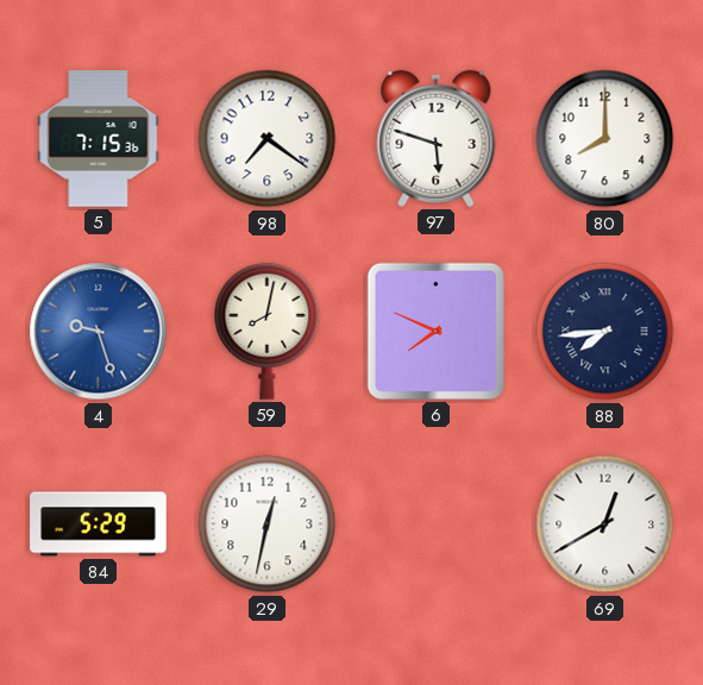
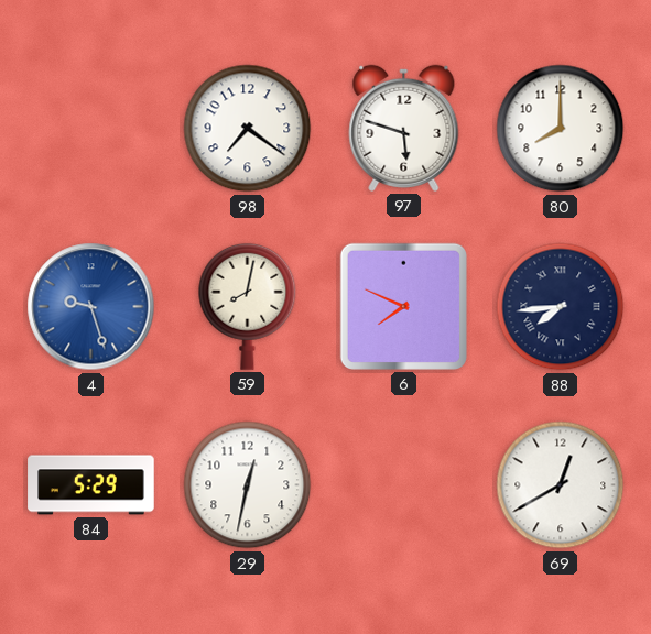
5: 7:15 -> none
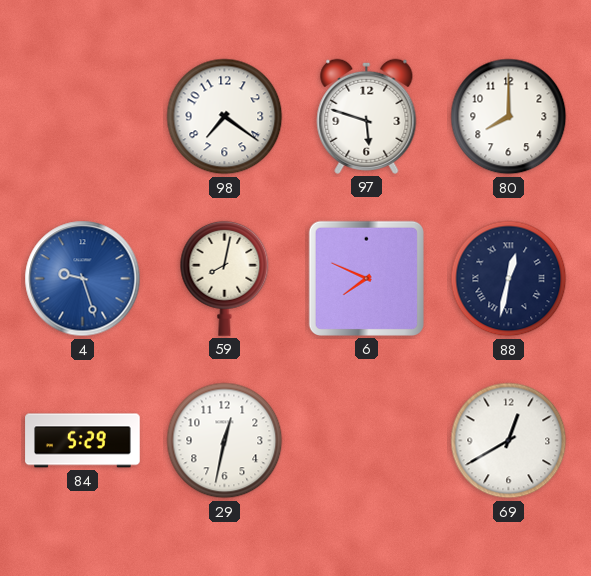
88: 7:44 -> 12:32
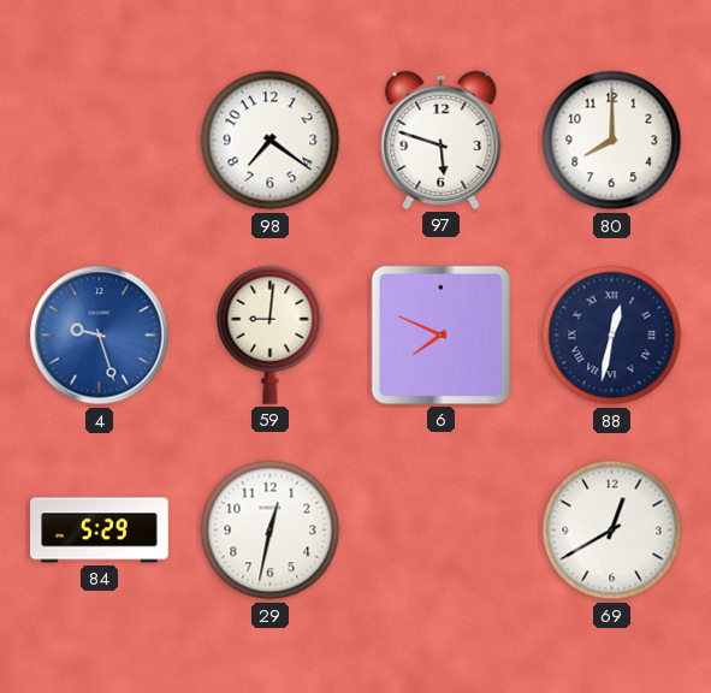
59: 8:02 -> 9:01
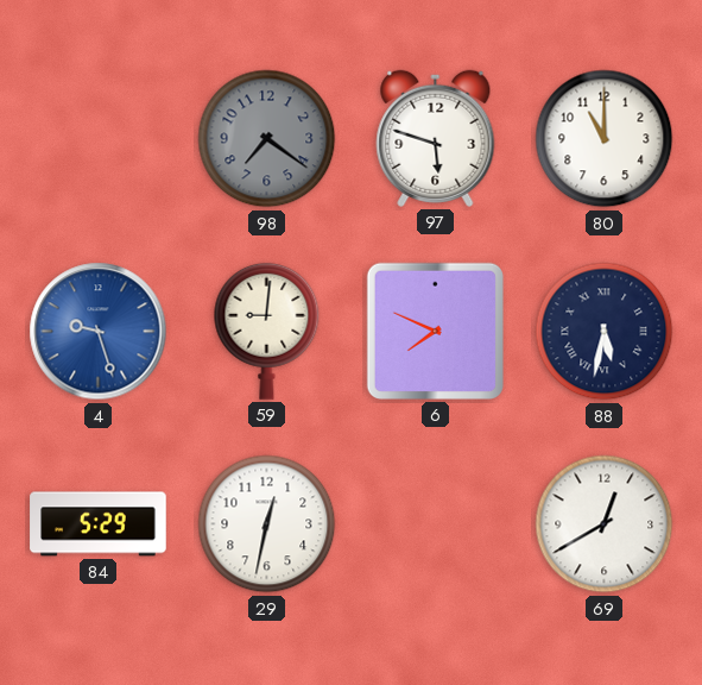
98 dial: white -> grey
80: 8:00 -> 11:00
88: 12:32 -> 5:32
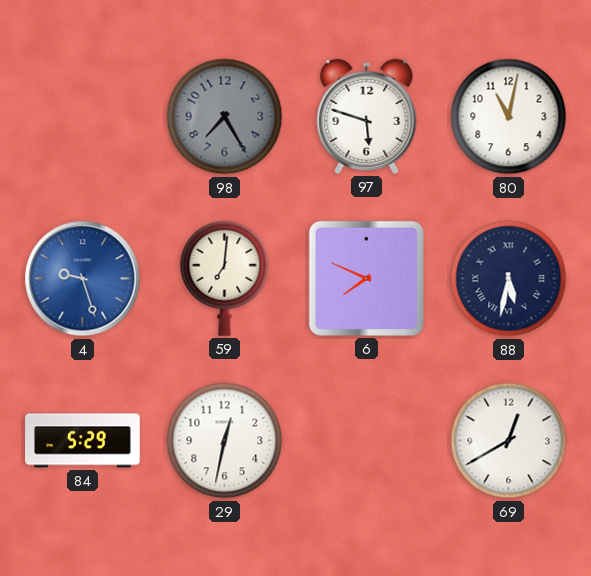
98: 7:21 -> 7:25
80: 11:00 -> 11:02
59: 9:01 -> 7:01
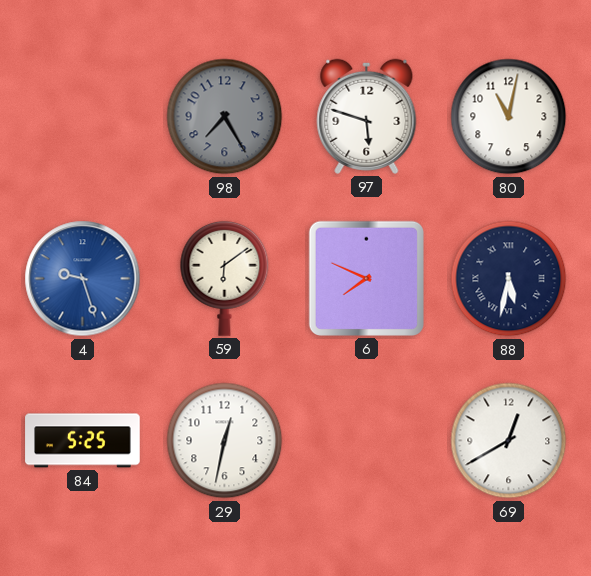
59: 7:01 -> 6:09
84: 5:29 -> 5:25
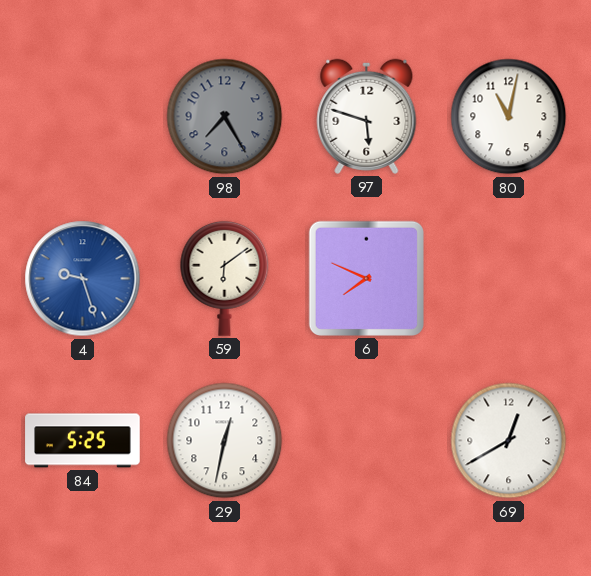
88: 5:32 -> none
